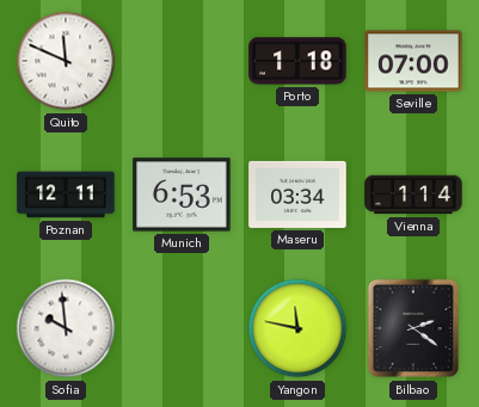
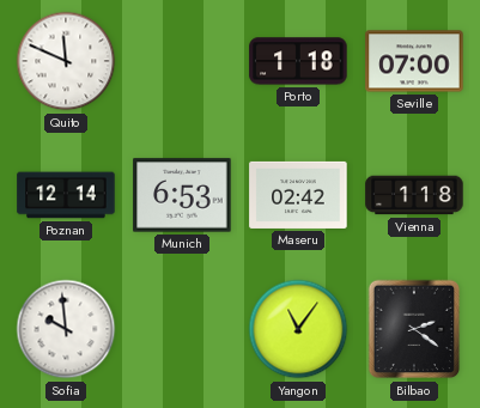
Poznan: 12:11 -> 12:14
Maseru: 03:34 -> 02:42
Vienna: 1:14 -> 1:18
Yangon: 11:47 -> 11:06
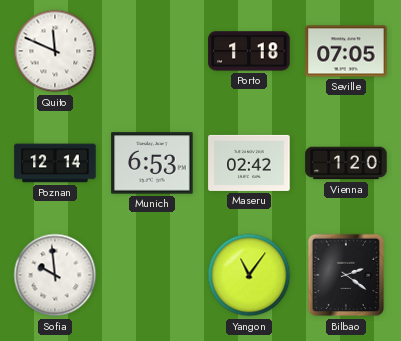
Seville: 07:00 -> 07:05
Vienna: 1:18 -> 1:20
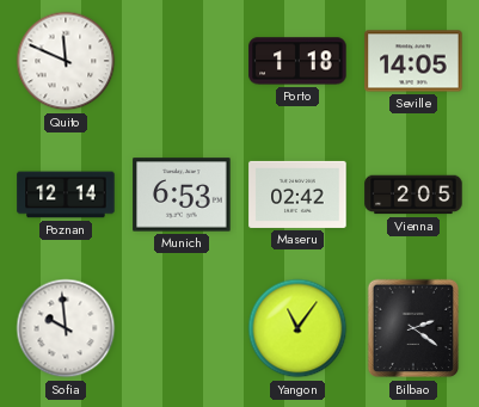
Seville: 07:05 -> 14:05
Vienna: 1:20 -> 2:05
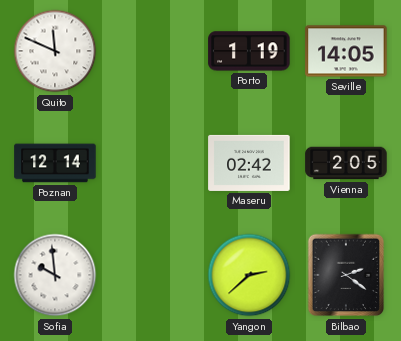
Porto: 1:18 -> 1:19
Munich: 6:53 -> none
Yangon: 11:06 -> 2:38
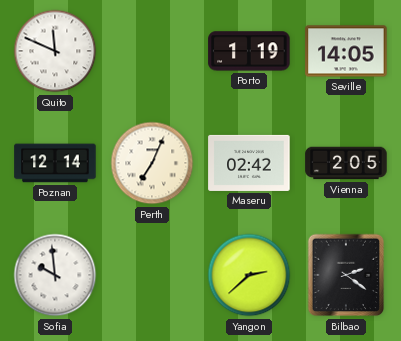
Perth: none -> 7:04
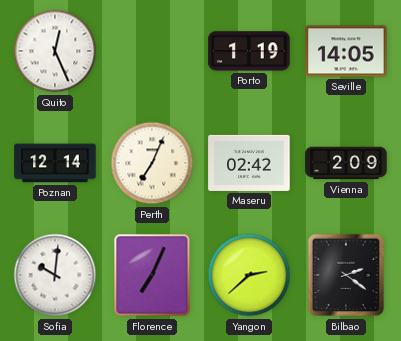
Quito: 11:49 -> 12:26
Vienna: 2:05 -> 2:09
Sofia: 9:59 -> 10:01
Florence: none -> 7:04
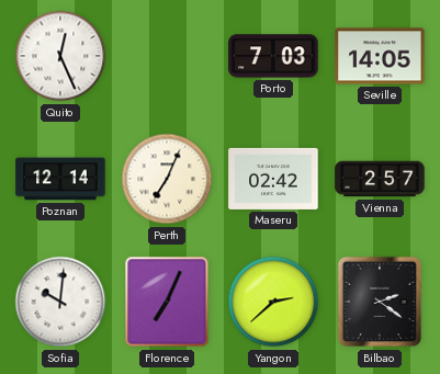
Porto: 1:19 -> 7:03
Vienna: 2:09 -> 2:57
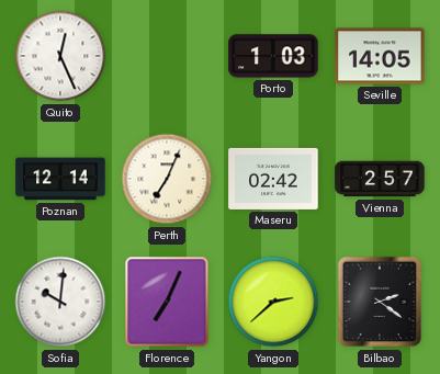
Porto: 7:03 -> 1:03
